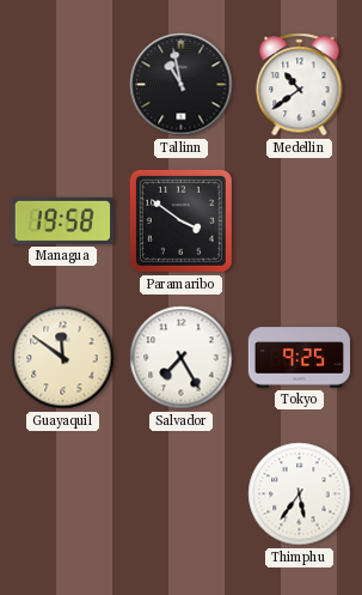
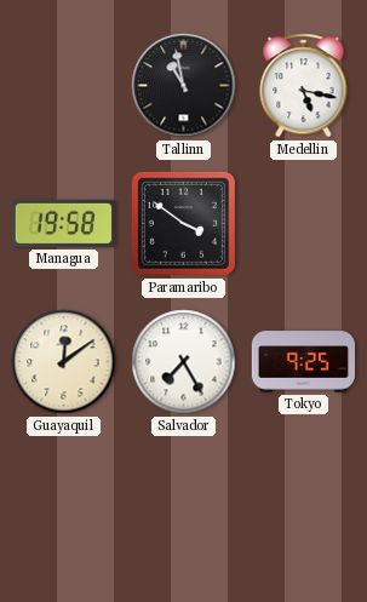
Medellin: 10:39 -> 5:17
Guayaquil: 11:51 -> 12:09
Thimphu: 5:36 -> none
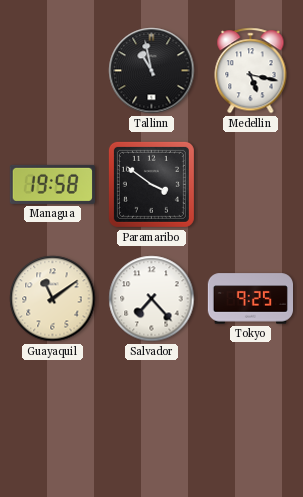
Guayaquil: 12:09 -> 11:09
Salvador: 7:25 -> 7:23
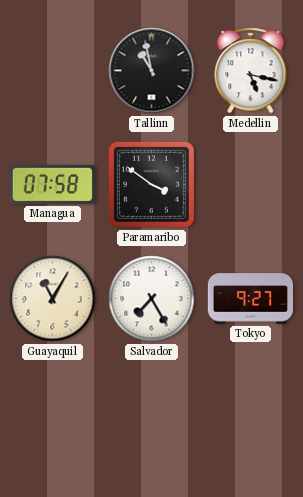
Managua: 19:58 -> 07:58
Guayaquil: 11:09 -> 11:05
Salvador: 7:23 -> 7:25
Tokyo: 9:25 -> 9:27
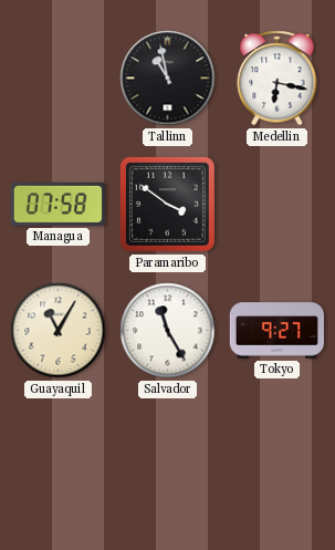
Medellin: 5:17 -> 6:17
Salvador: 7:25 -> 11:25
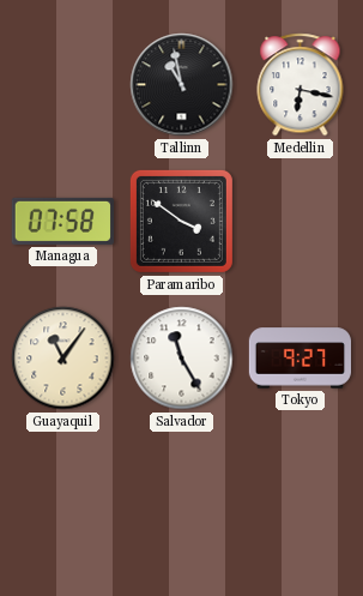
Guayaquil: 11:05 -> 11:06
